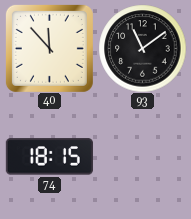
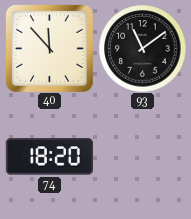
74: 18:15 -> 18:20
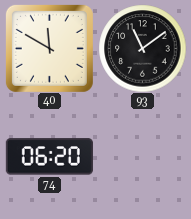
40: 11:53 -> 11:50
74: 18:20 -> 06:20
